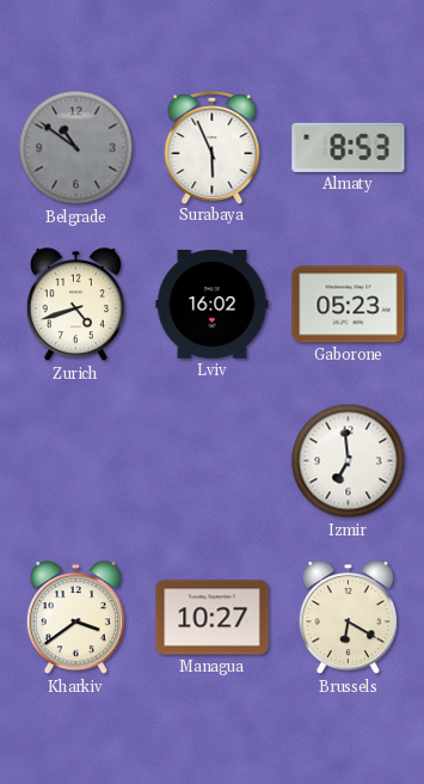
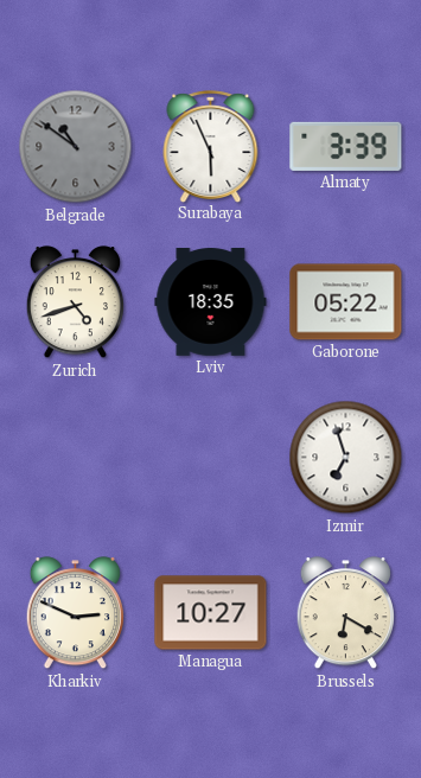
Almaty: 8:53 -> 3:39
Lviv: 16:02 -> 18:35
Gaborone: 05:23 -> 05:22
Izmir: 6:59 -> 6:57
Kharkiv: 3:39 -> 2:49
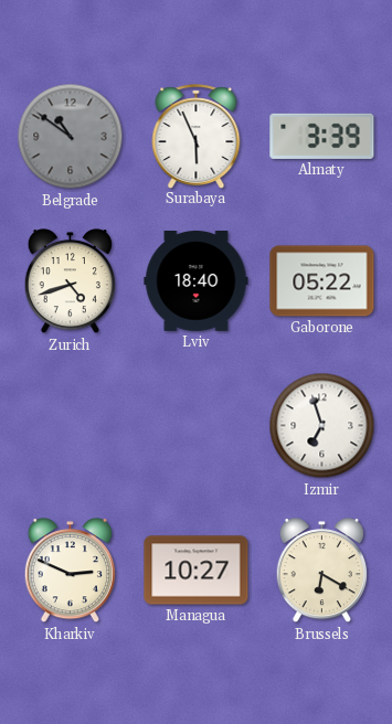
Lviv: 18:35 -> 18:40
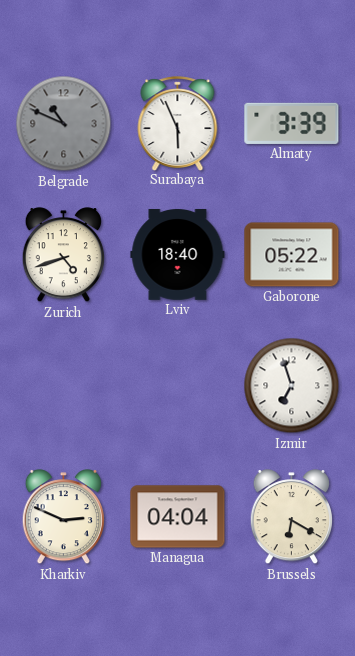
Belgrade: 10:51 -> 10:49
Managua: 10:27 -> 04:04
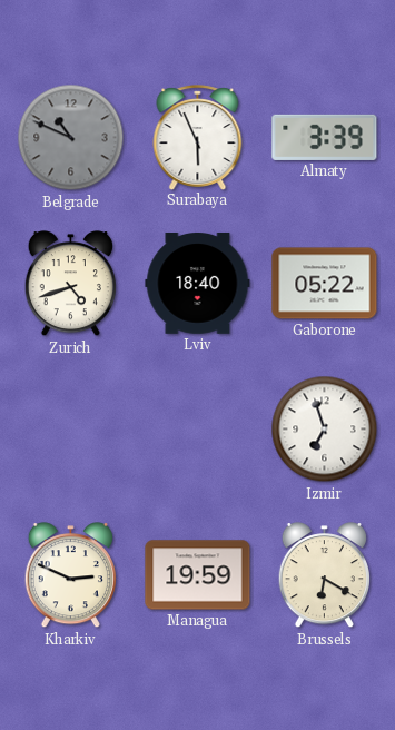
Managua: 04:04 -> 19:59
